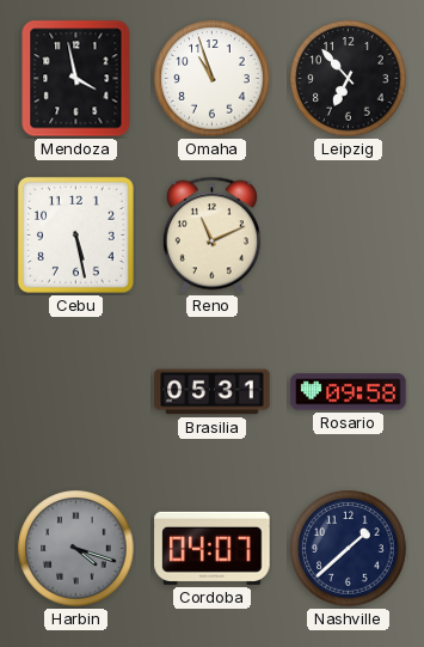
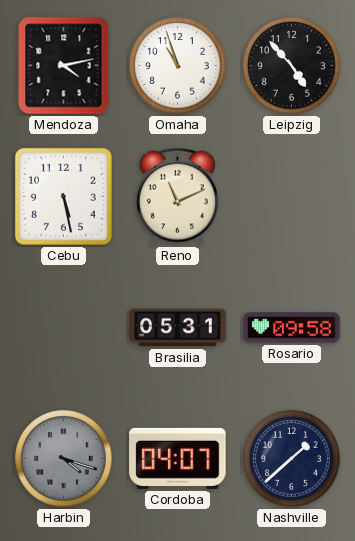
Mendoza: 3:58 -> 4:13
Leipzig: 6:53 -> 4:53
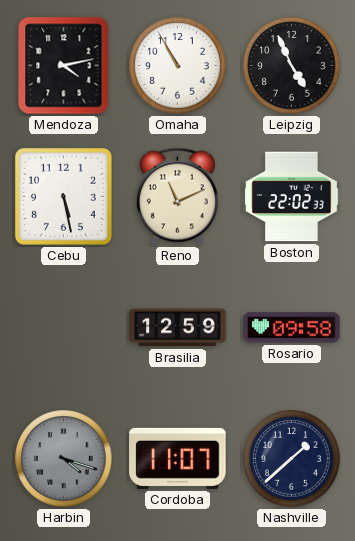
Omaha: 10:57 -> 10:55
Leipzig: 4:53 -> 4:56
Boston: none -> 22:02
Brasilia: 05:31 -> 12:59
Cordoba: 04:07 -> 11:07
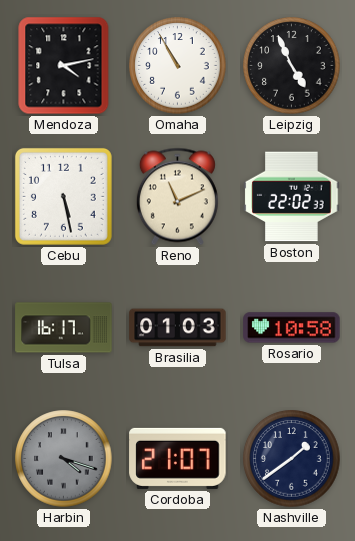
Tulsa: none -> 16:17
Brasilia: 12:59 -> 01:03
Rosario: 09:58 -> 10:58
Cordoba: 11:07 -> 21:07
Nashville: 1:38 -> 1:39
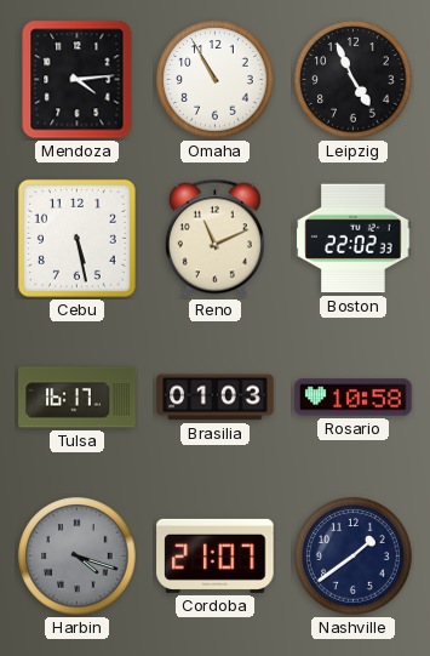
Mendoza: 4:13 -> 4:14
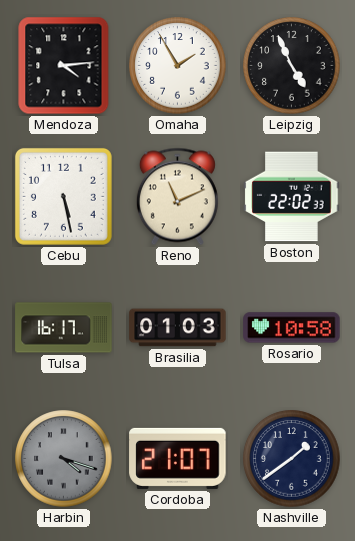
Omaha: 10:55 -> 1:55
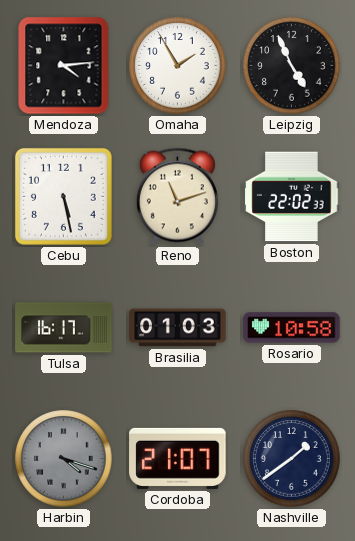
Reno: 11:11 -> 11:12
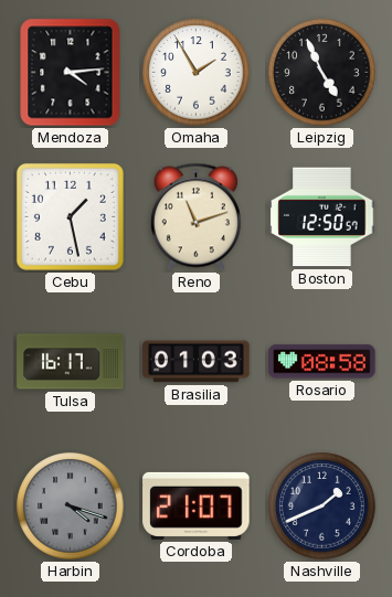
Cebu: 5:28 -> 1:28
Boston: 22:02 -> 12:50
Rosario: 10:58 -> 08:58
Nashville: 1:39 -> 1:41
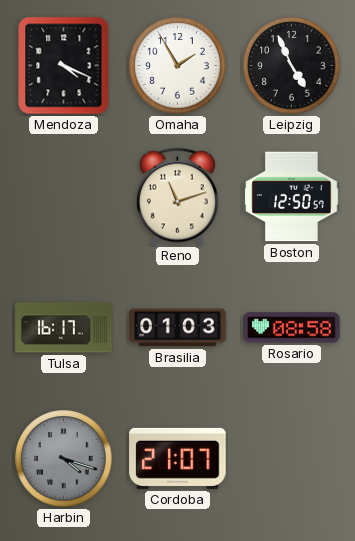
Mendoza: 4:14 -> 4:19
Cebu: 1:28 -> none
Nashville: 1:41 -> none
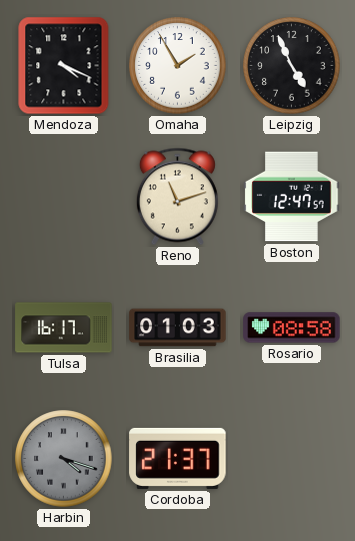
Boston: 12:50 -> 12:47
Cordoba: 21:07 -> 21:37
